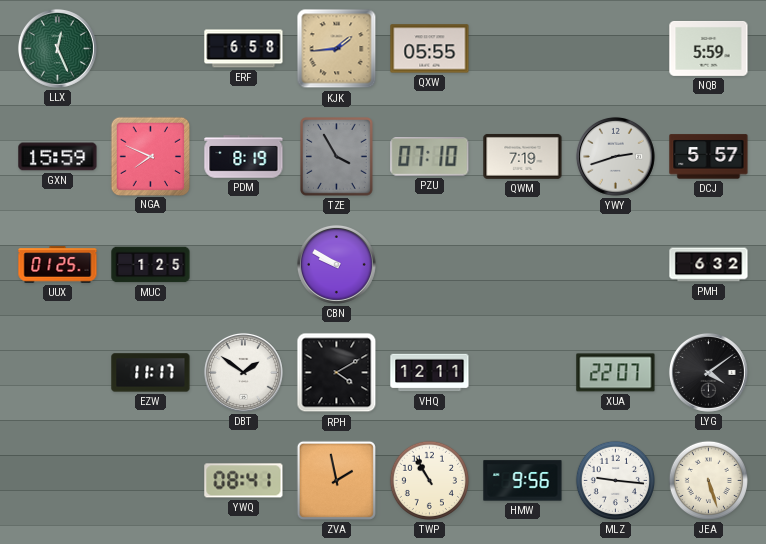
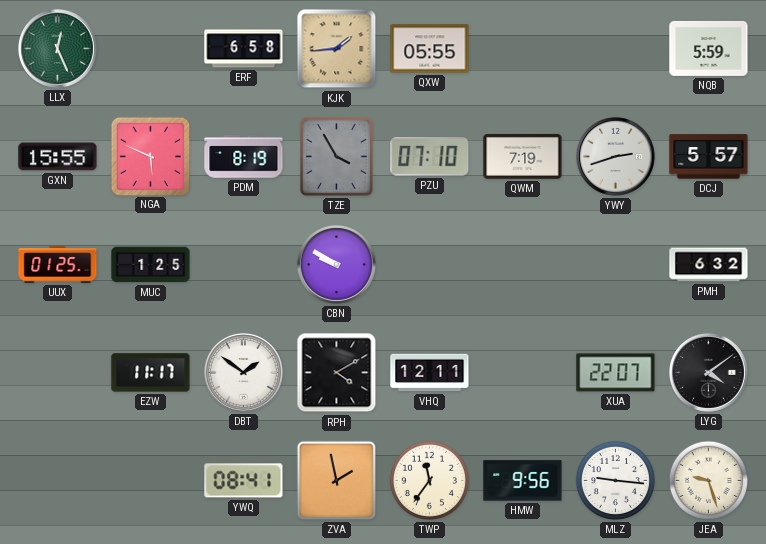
GXN: 15:59 -> 15:55
NGA: 7:49 -> 5:49
TWP: 10:55 -> 11:36
JEA: 5:27 -> 9:27
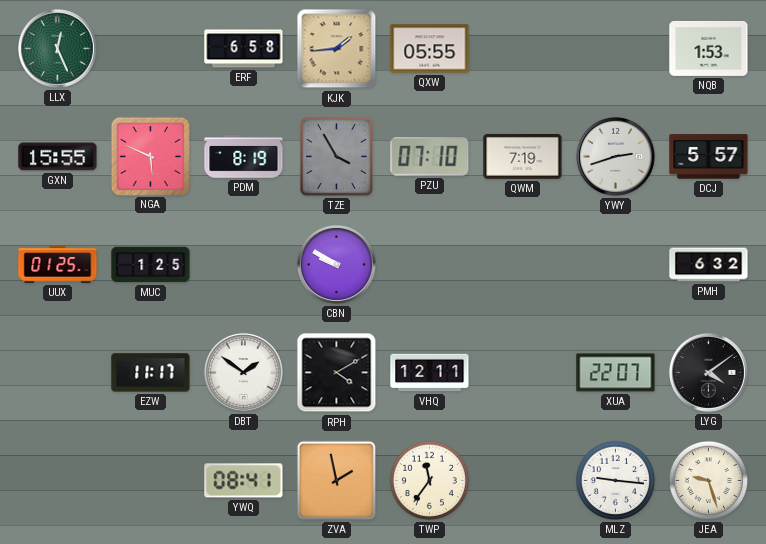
NQB: 5:59 -> 1:53
HMW: 9:56 -> none
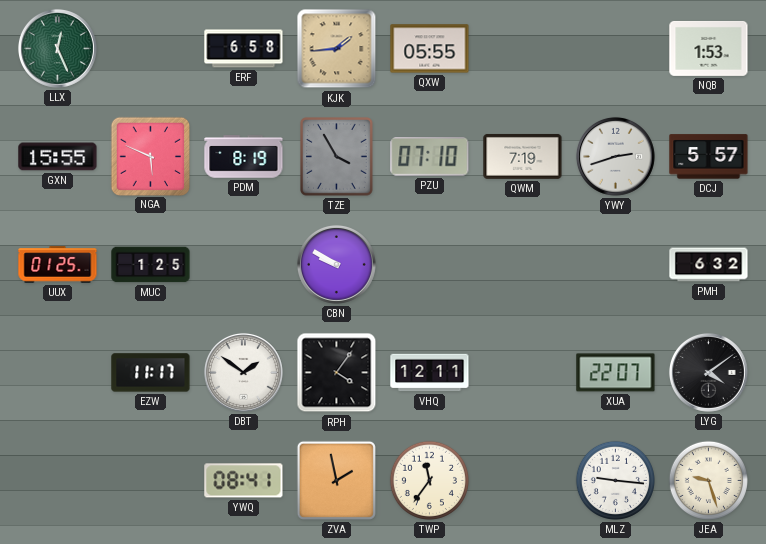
RPH: 4:10 -> 4:06
